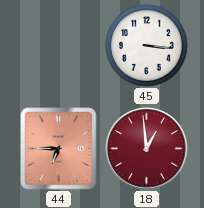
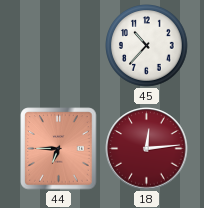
45: 3:16 -> 10:37
18: 12:59 -> 12:14
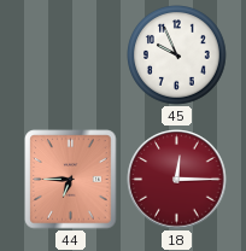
45: 10:37 -> 9:56
18: 12:14 -> 12:15
